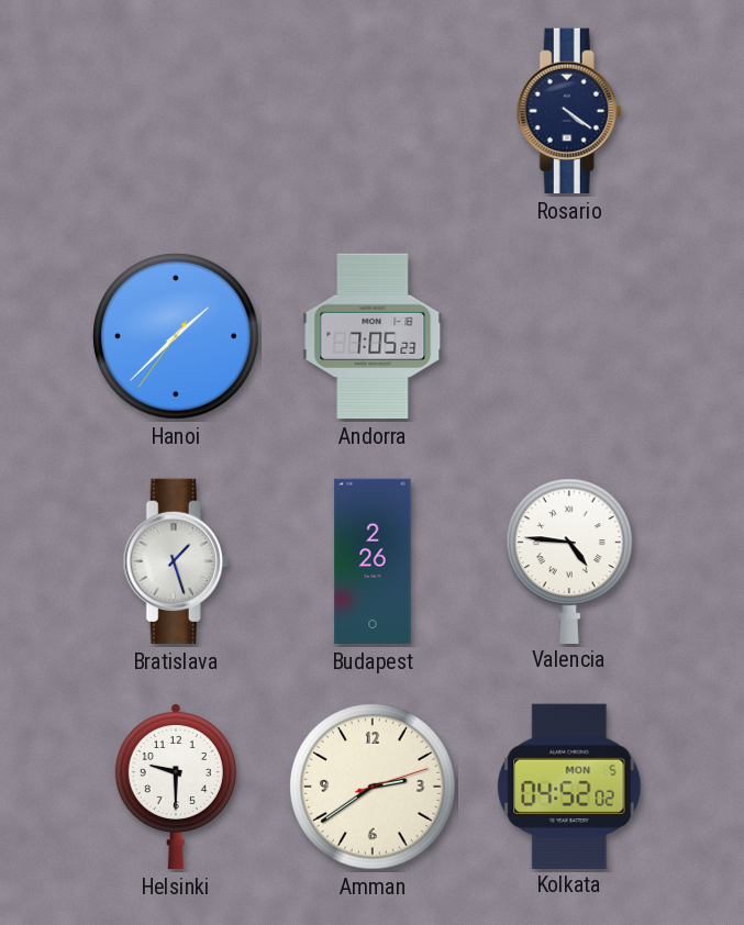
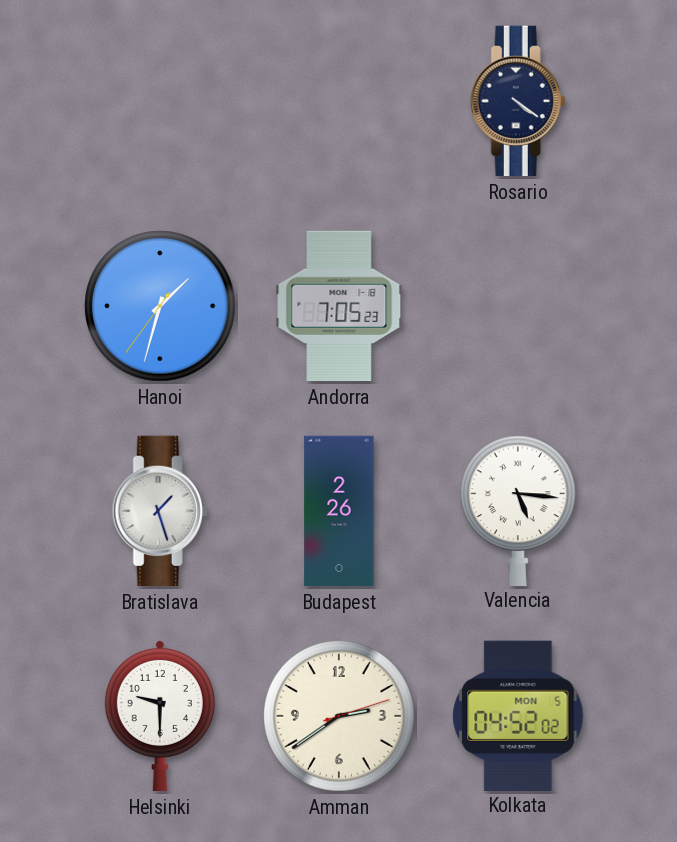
Hanoi: 1:37 -> 1:32
Valencia: 4:46 -> 5:16
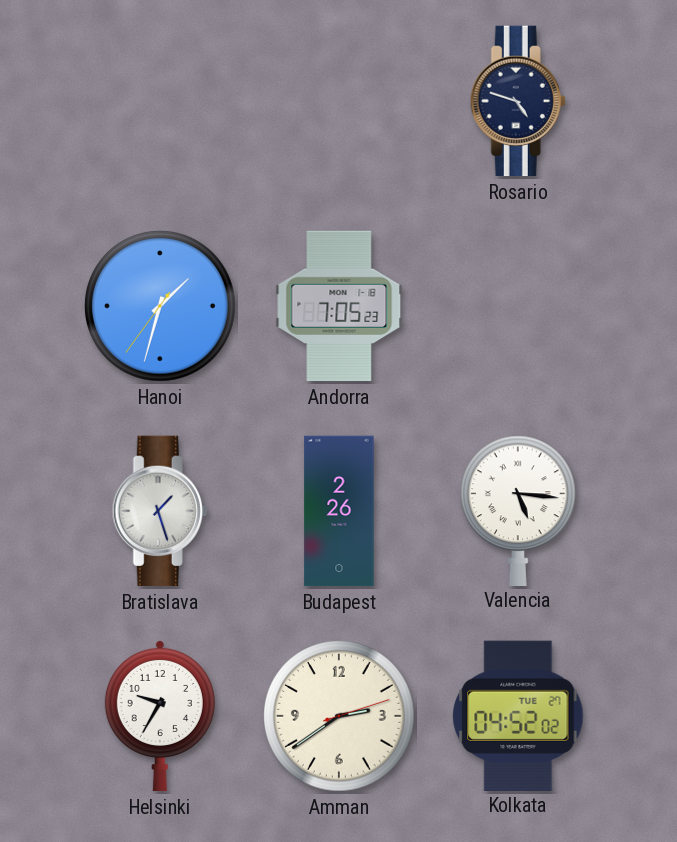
Rosario: 4:21 -> 4:48
Helsinki: 9:30 -> 9:35
Kolkata date: MON 5 -> TUE 27
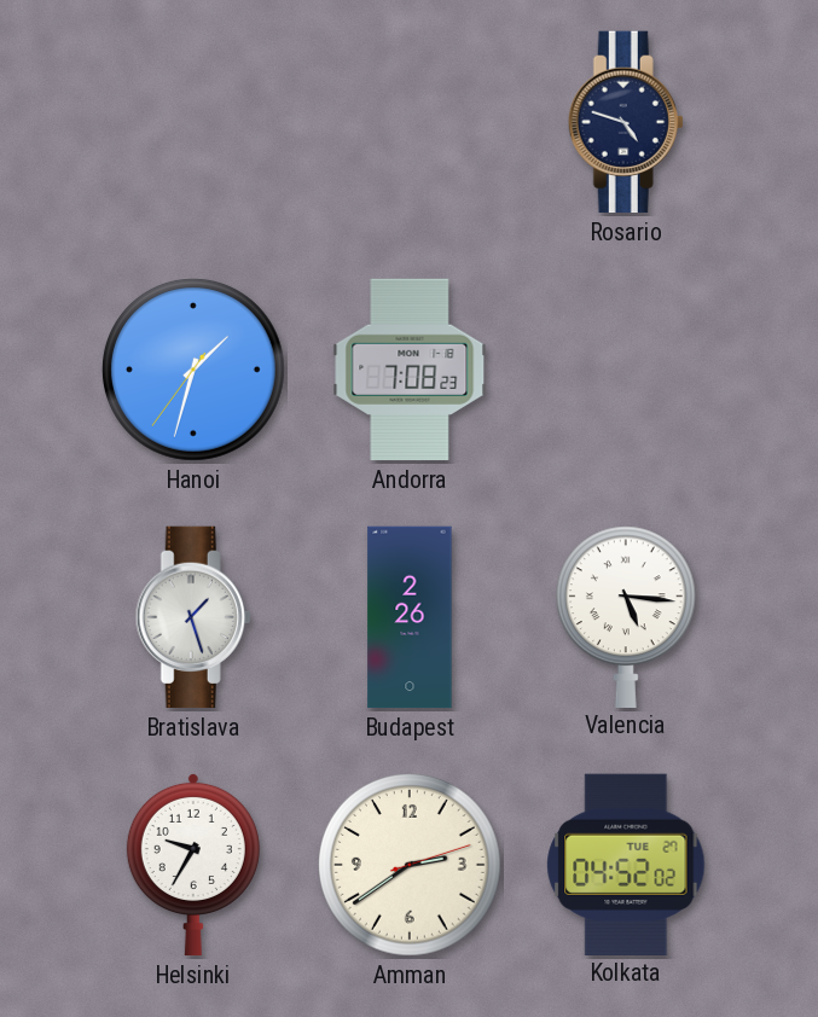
Andorra: 7:05 -> 7:08
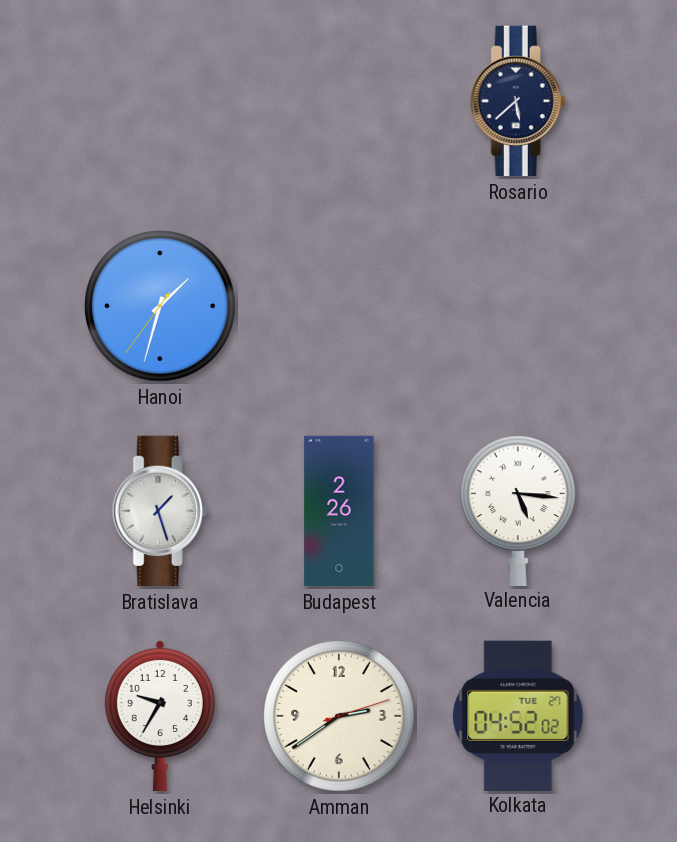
Rosario: 4:48 -> 5:38
Andorra: 7:08 -> none
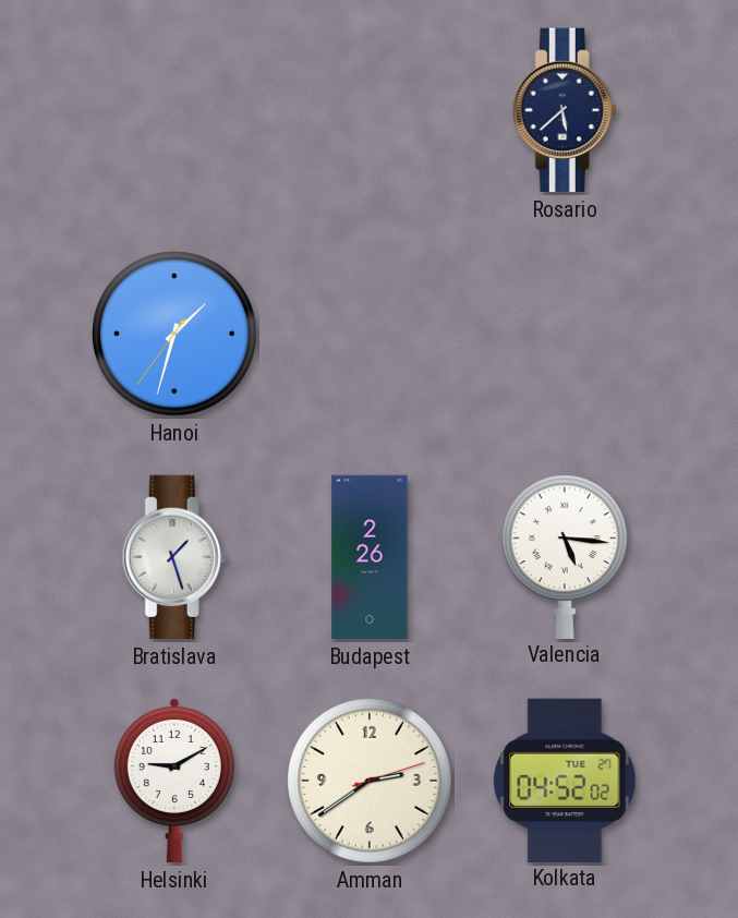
Helsinki: 9:35 -> 9:10
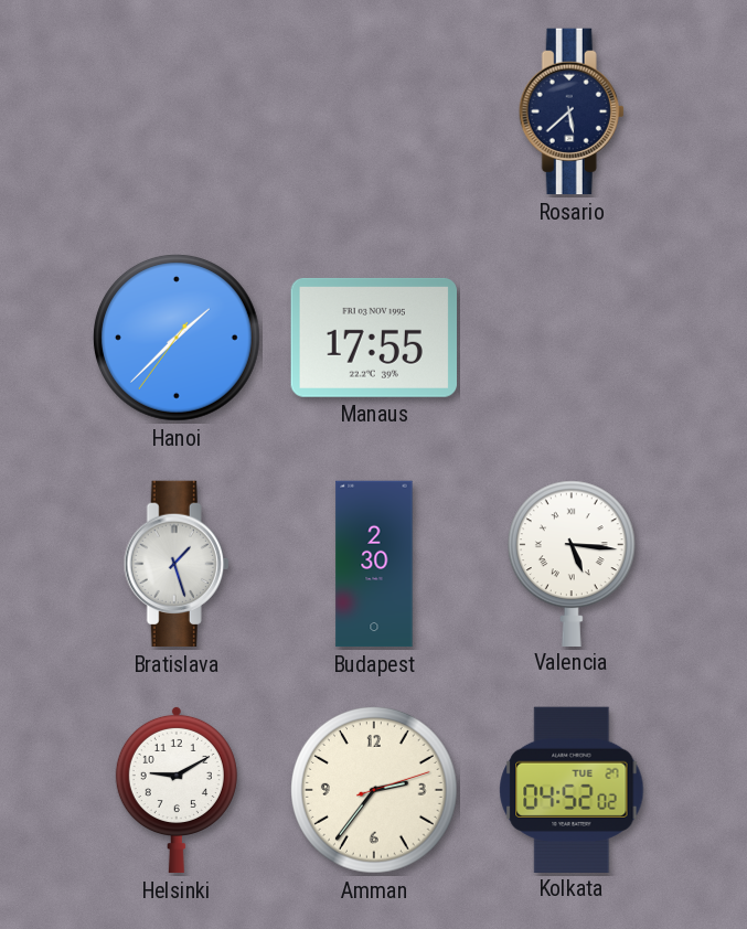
Hanoi: 1:32 -> 1:37
Manaus: none -> 17:55
Budapest: 2:26 -> 2:30
Amman: 2:39 -> 2:36
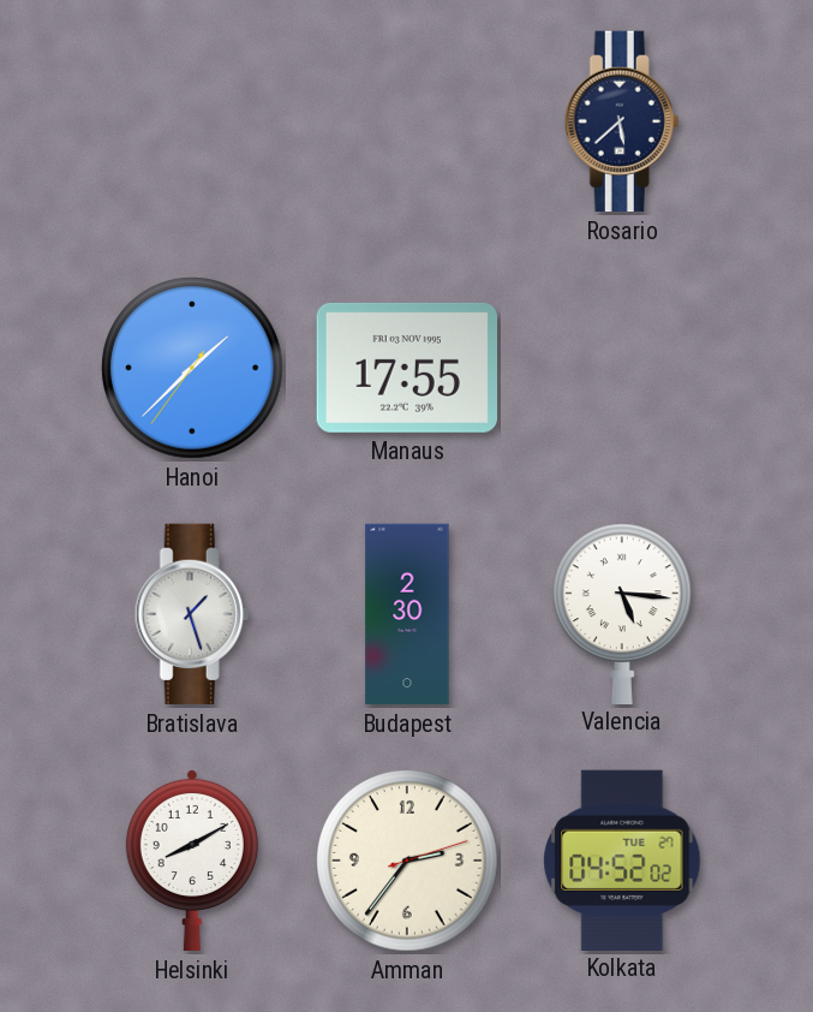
Helsinki: 9:10 -> 8:10
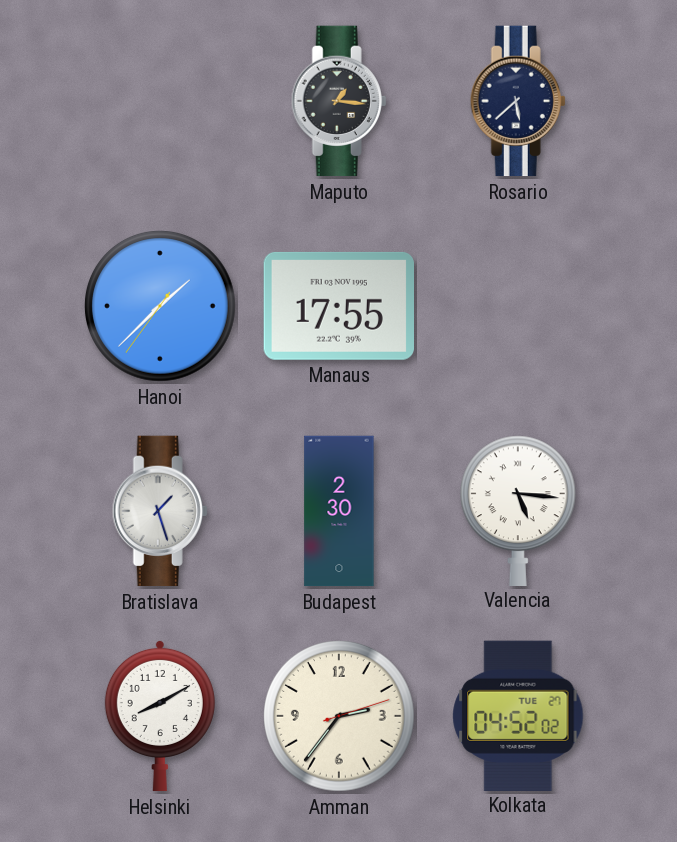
Maputo: none -> 1:16
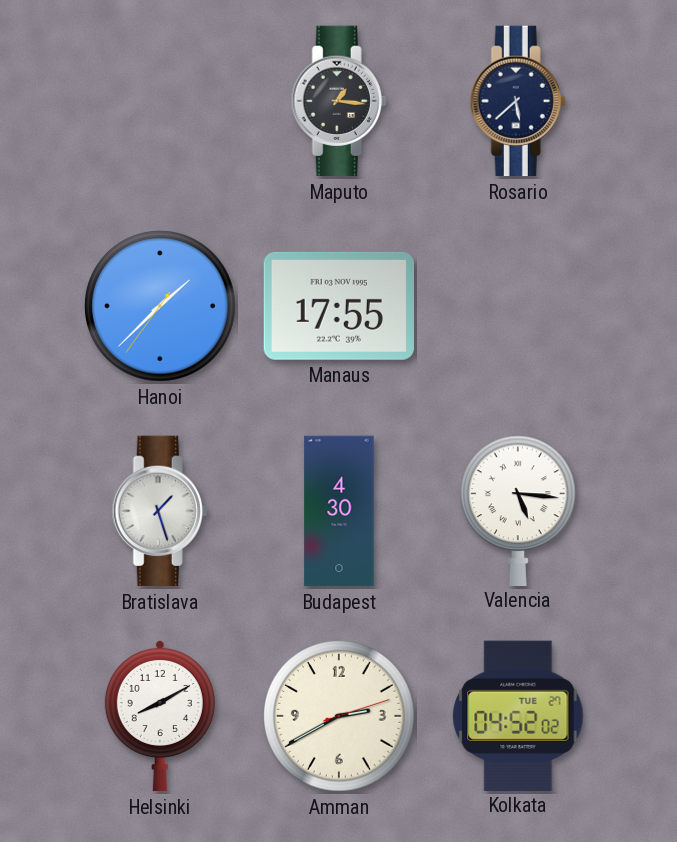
Budapest: 2:30 -> 4:30
Amman: 2:36 -> 2:40
